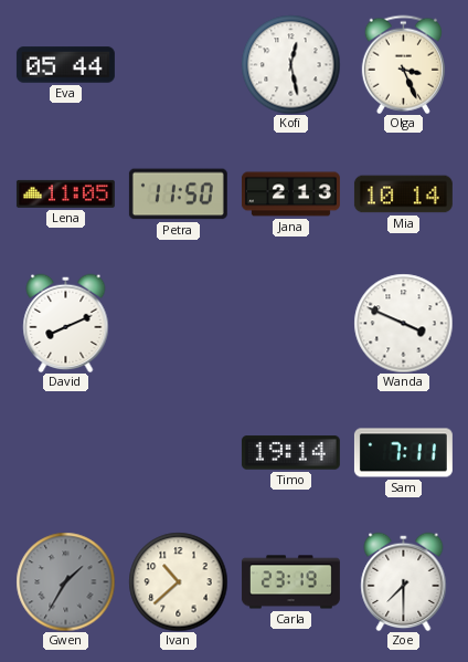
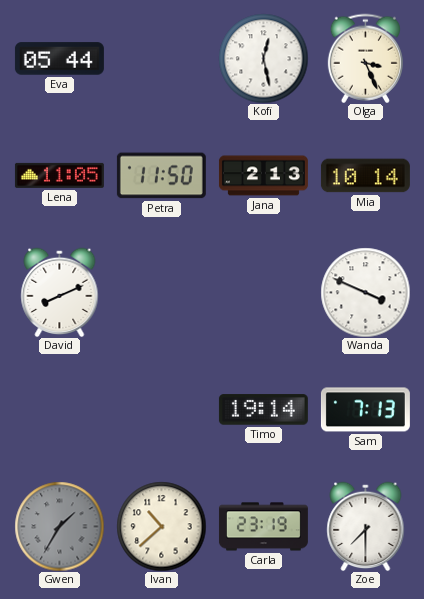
Sam: 7:11 -> 7:13
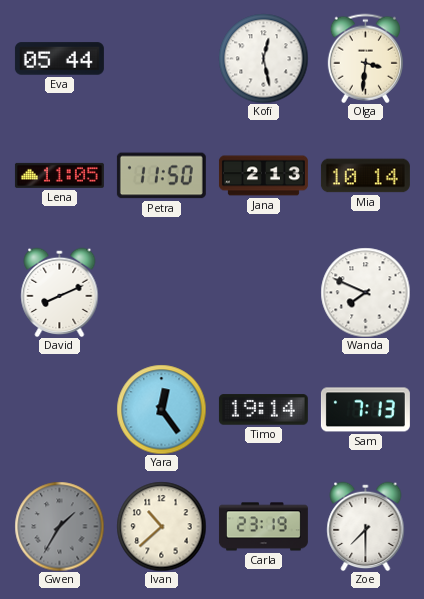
Olga: 3:26 -> 3:31
Wanda: 3:49 -> 7:49
Yara: none -> 12:24
